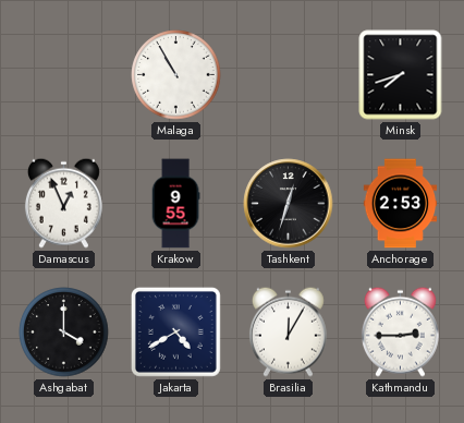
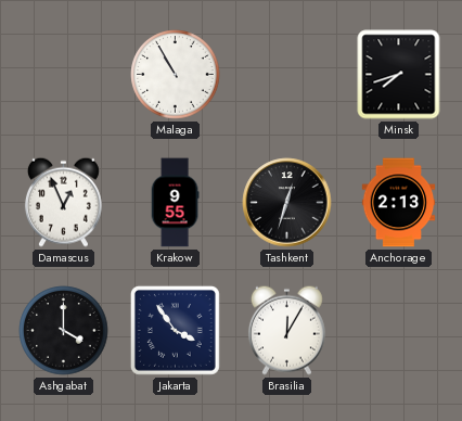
Anchorage: 2:53 -> 2:13
Jakarta: 4:40 -> 3:54
Kathmandu: 2:45 -> none
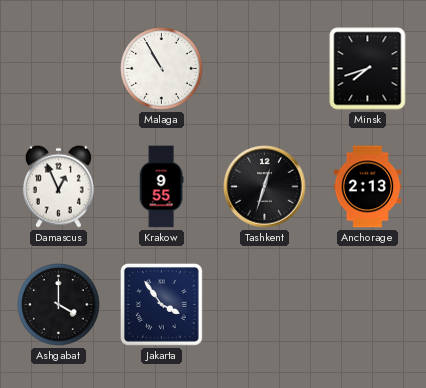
Brasilia: 12:05 -> none
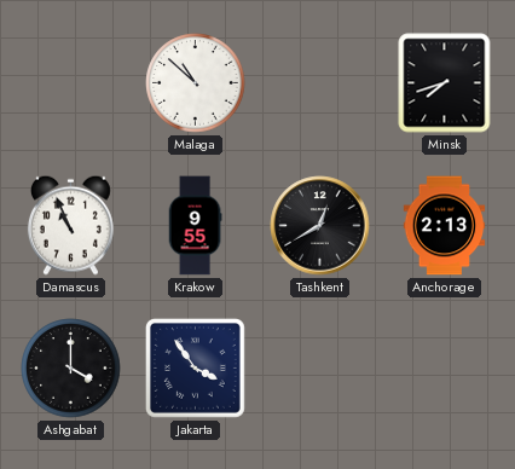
Malaga: 10:55 -> 10:52
Damascus: 12:56 -> 10:56
Tashkent: 12:33 -> 12:40
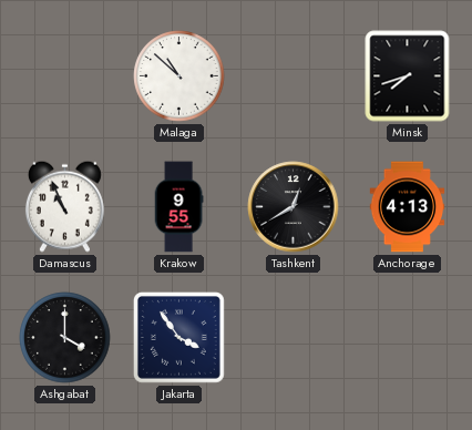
Anchorage: 2:13 -> 4:13
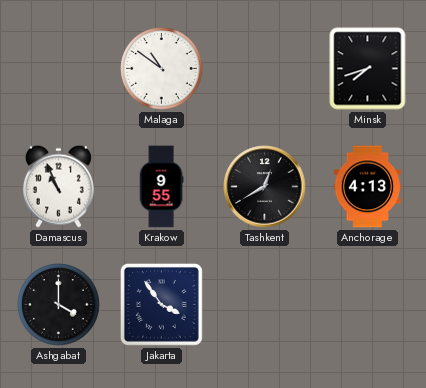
Malaga: 10:52 -> 10:51
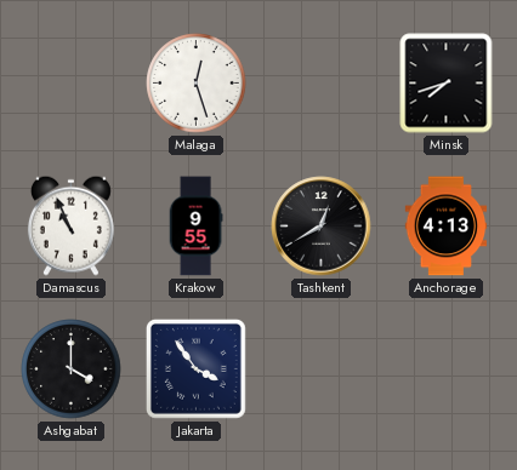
Malaga: 10:51 -> 12:27
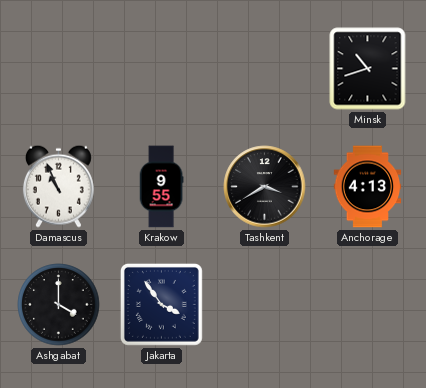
Malaga: 12:27 -> none
Minsk: 7:42 -> 10:42
Tashkent: 12:40 -> 3:40
